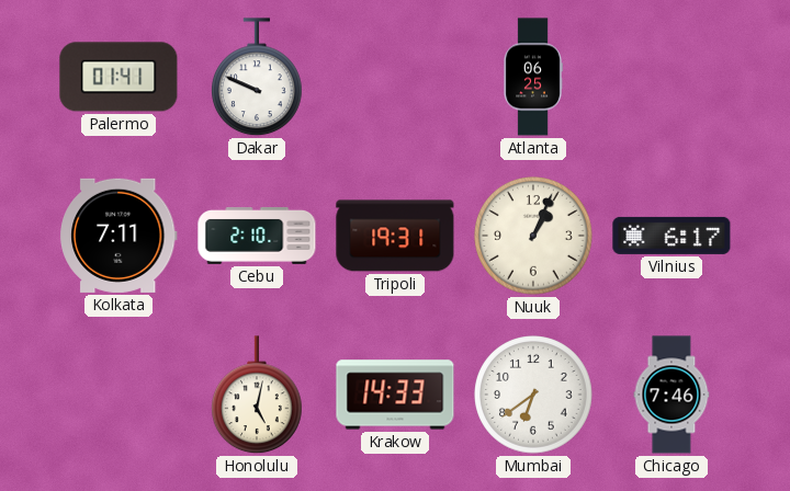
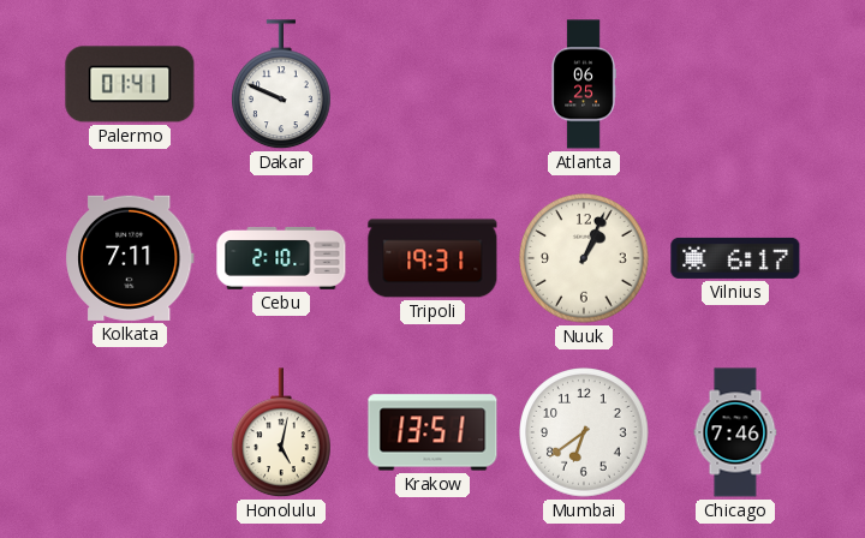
Krakow: 14:33 -> 13:51
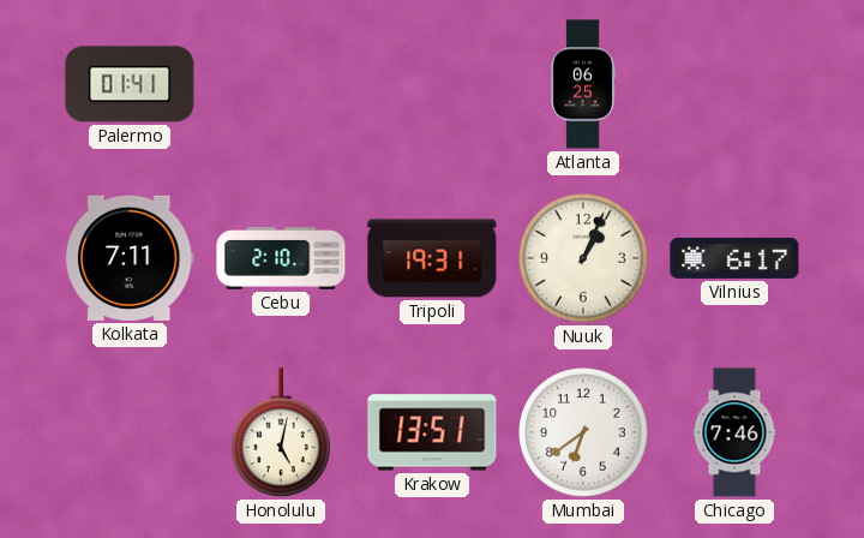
Dakar: 9:49 -> none
